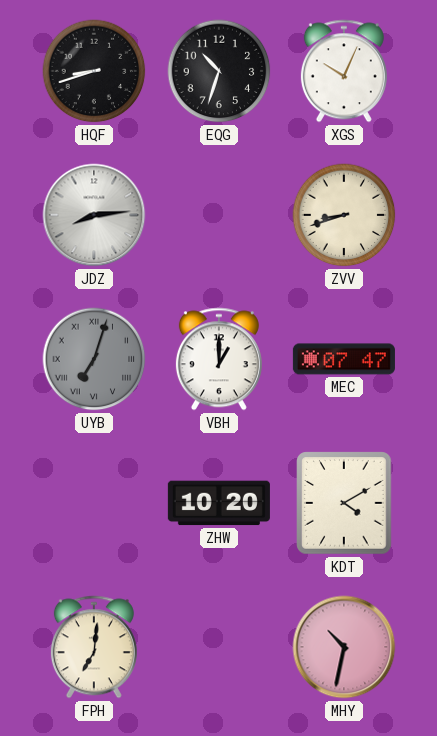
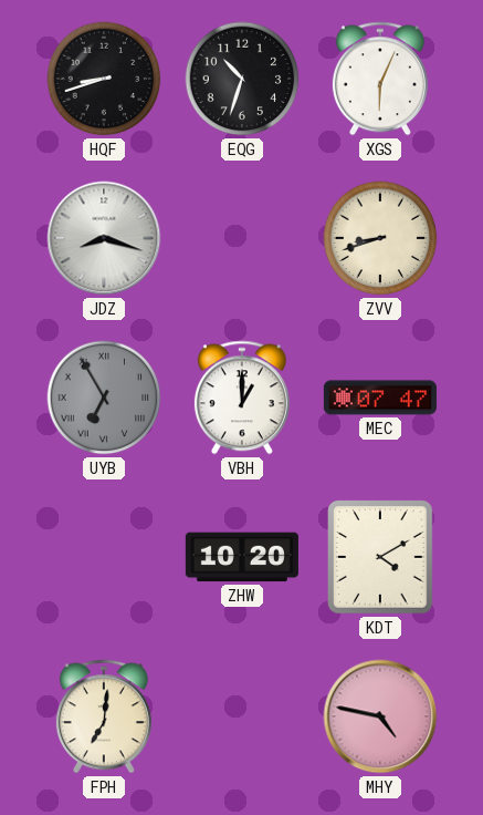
XGS: 10:04 -> 6:04
JDZ: 8:14 -> 8:18
UYB: 7:03 -> 6:55
MHY: 10:32 -> 4:47
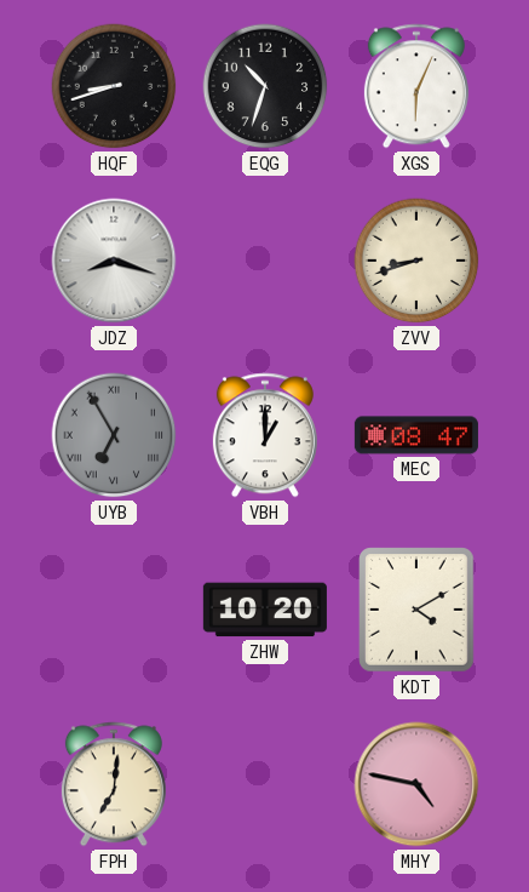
MEC: 07:47 -> 08:47
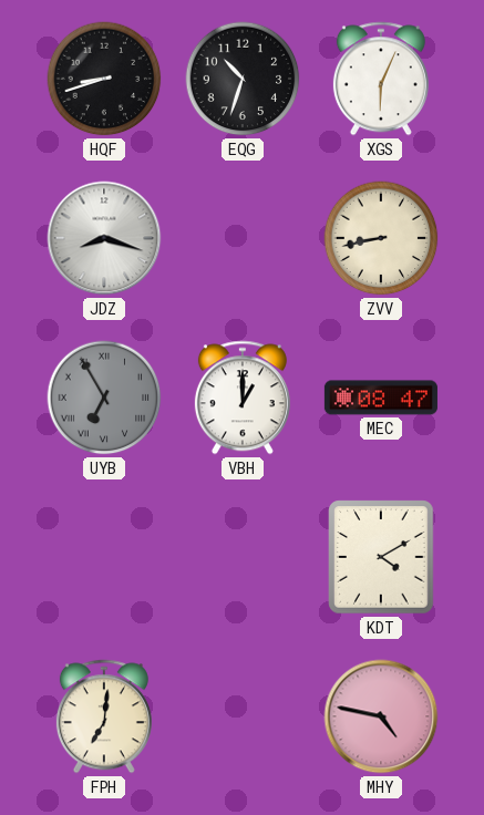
ZVV: 8:42 -> 8:43
ZHW: 10:20 -> none
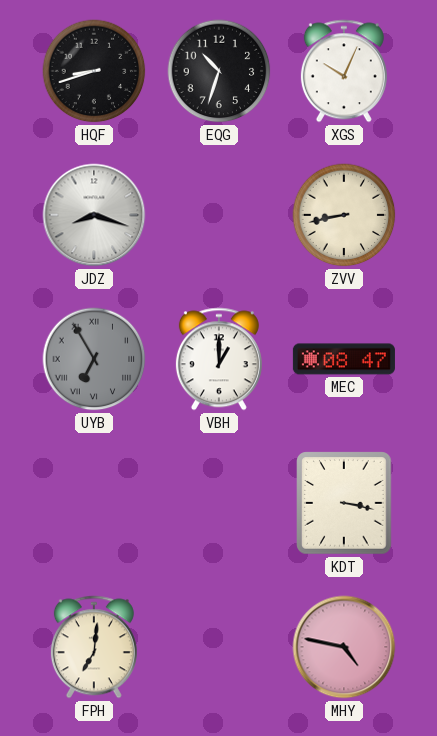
XGS: 6:04 -> 10:04
KDT: 4:10 -> 3:17
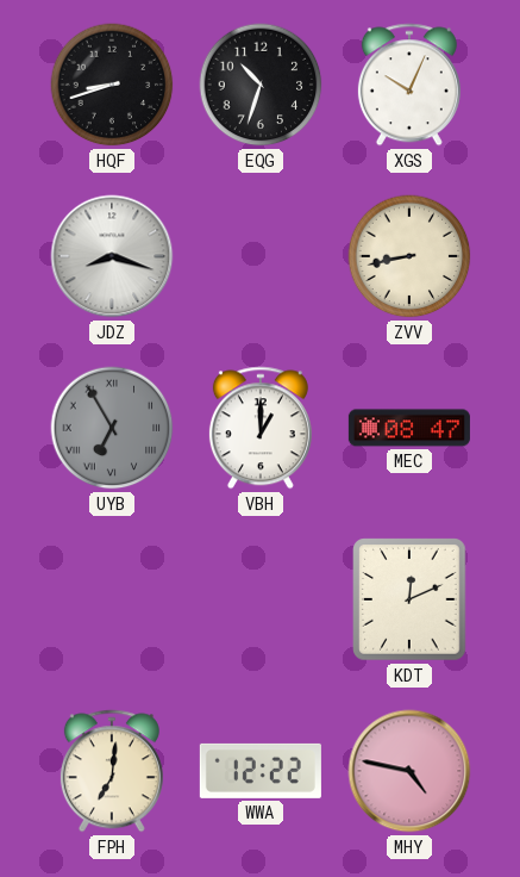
KDT: 3:17 -> 12:11
WWA: none -> 12:22
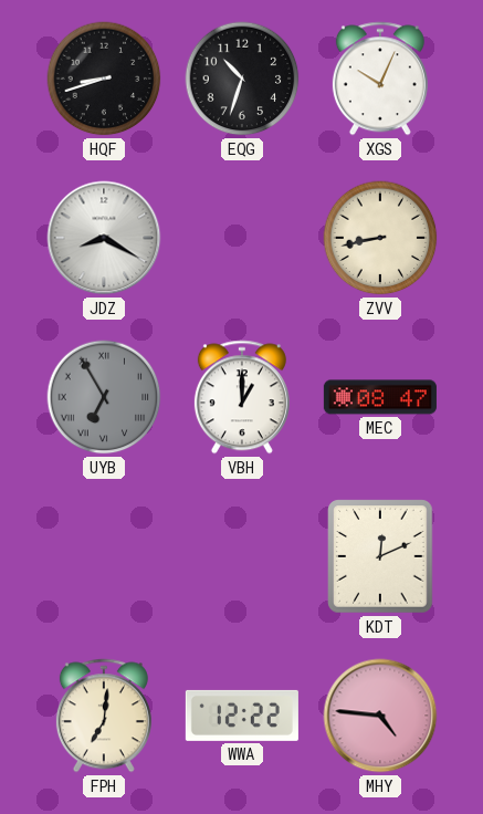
JDZ: 8:18 -> 8:20
MHY: 4:47 -> 4:46
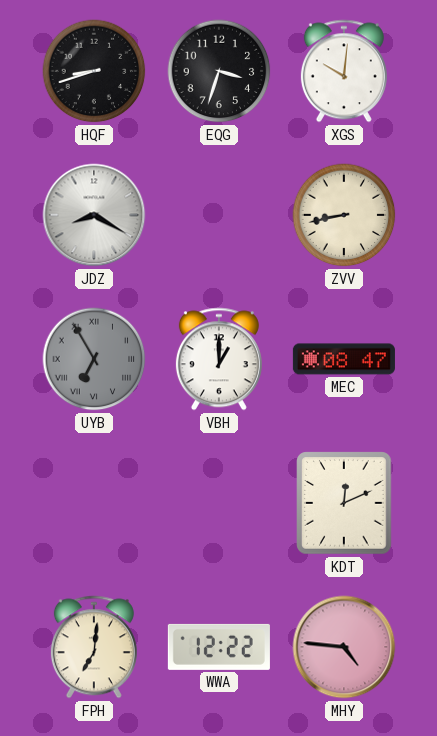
EQG: 10:33 -> 3:33
XGS: 10:04 -> 10:01
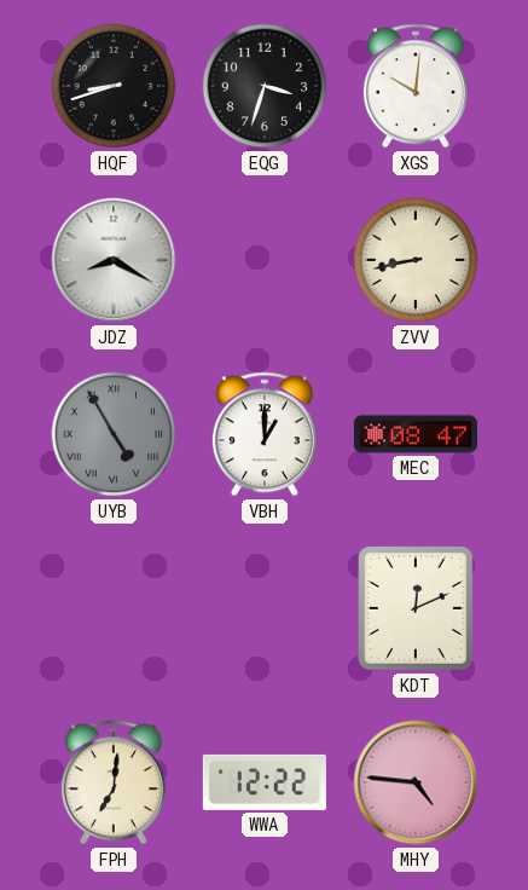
UYB: 6:55 -> 4:55
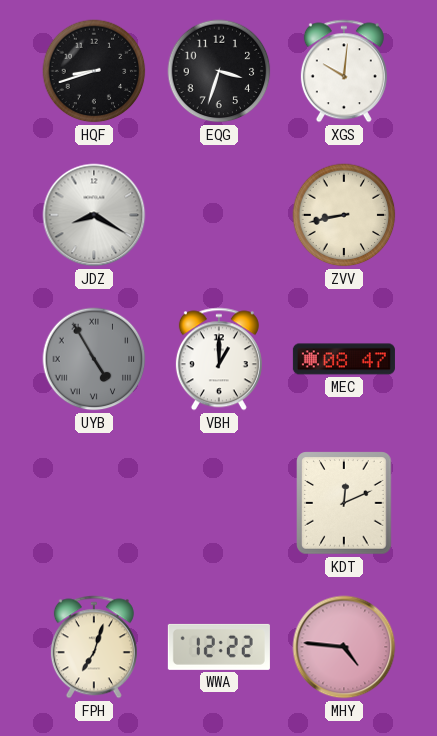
FPH: 7:01 -> 7:03
